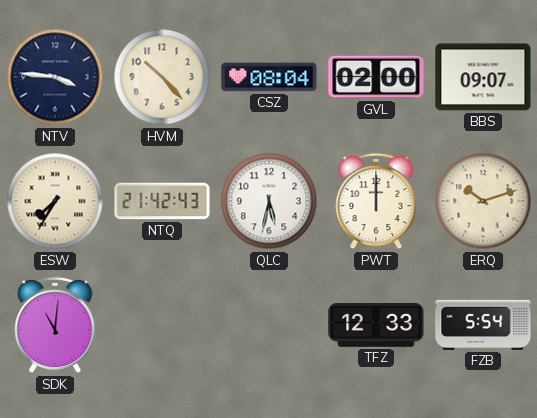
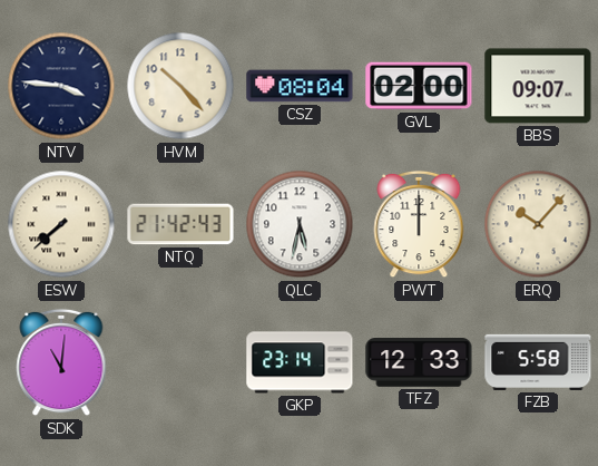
ESW: 7:35 -> 7:38
ERQ: 10:12 -> 10:07
GKP: none -> 23:14
FZB: 5:54 -> 5:58
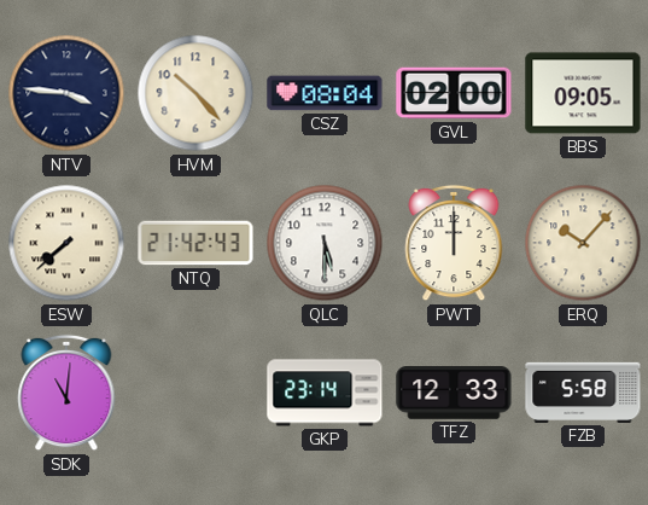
BBS: 09:07 -> 09:05
QLC: 5:32 -> 5:30
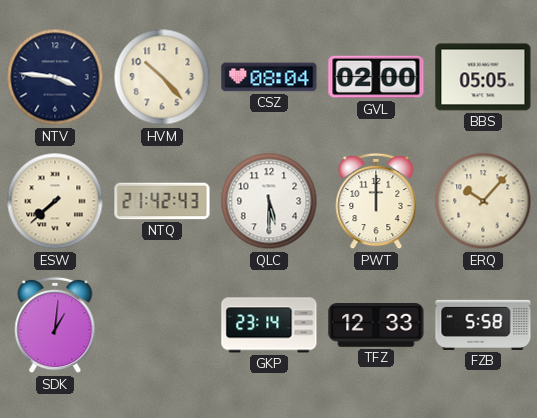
BBS: 09:05 -> 05:05
SDK: 11:01 -> 1:01
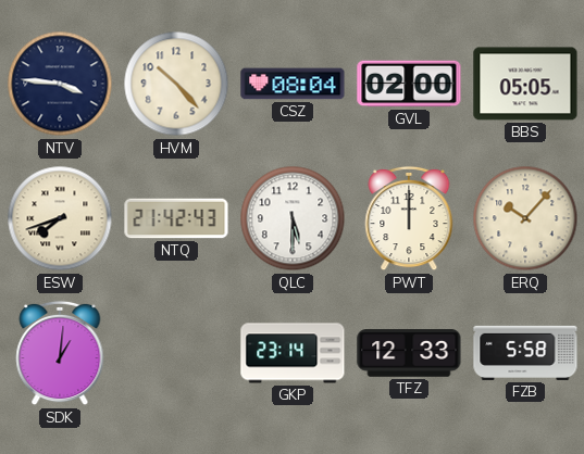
ESW: 7:38 -> 7:42
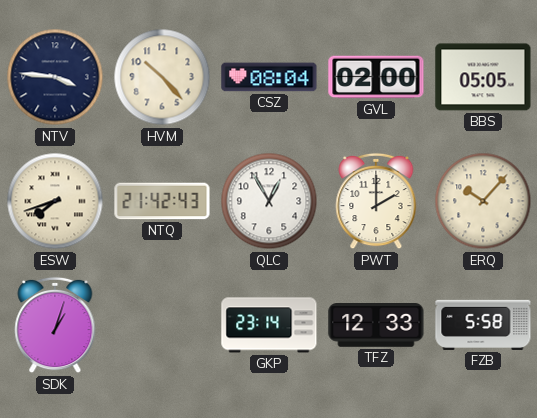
QLC: 5:30 -> 12:55
PWT: 12:00 -> 2:00
SDK: 1:01 -> 1:03
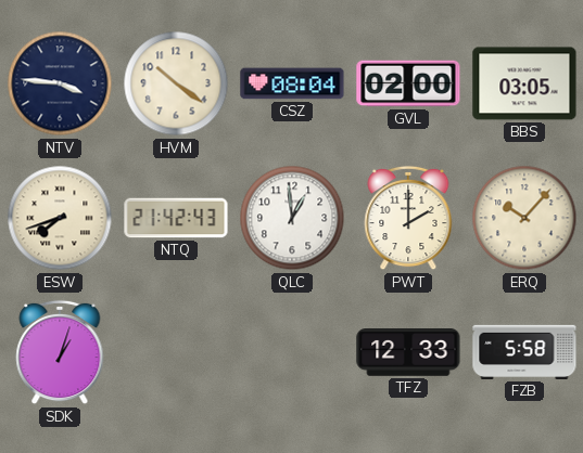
HVM: 10:23 -> 10:21
BBS: 05:05 -> 03:05
QLC: 12:55 -> 12:59
GKP: 23:14 -> none
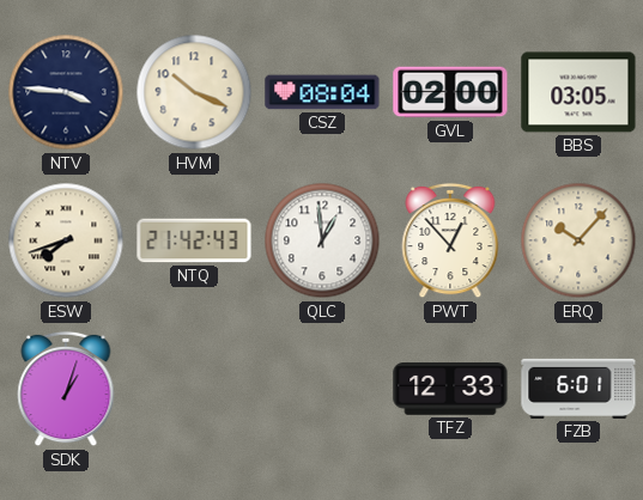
HVM: 10:21 -> 10:19
PWT: 2:00 -> 12:53
FZB: 5:58 -> 6:01
